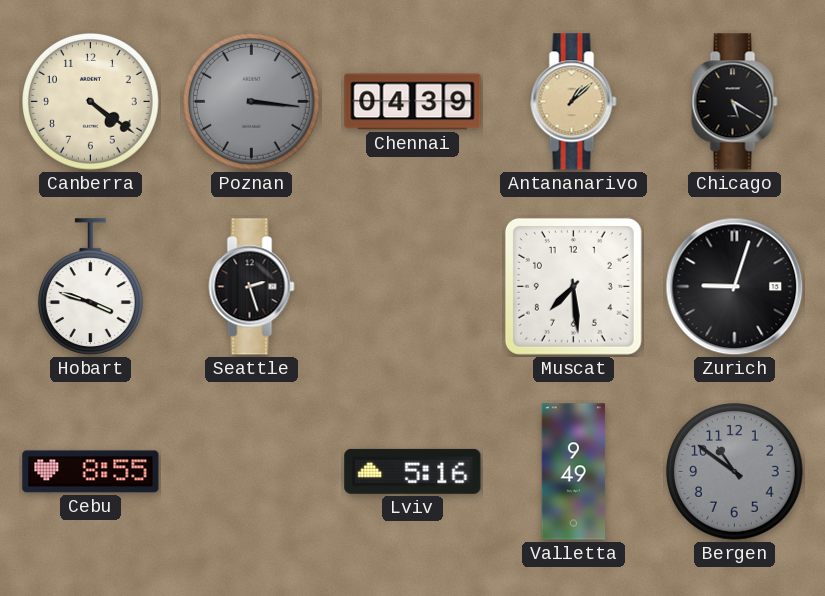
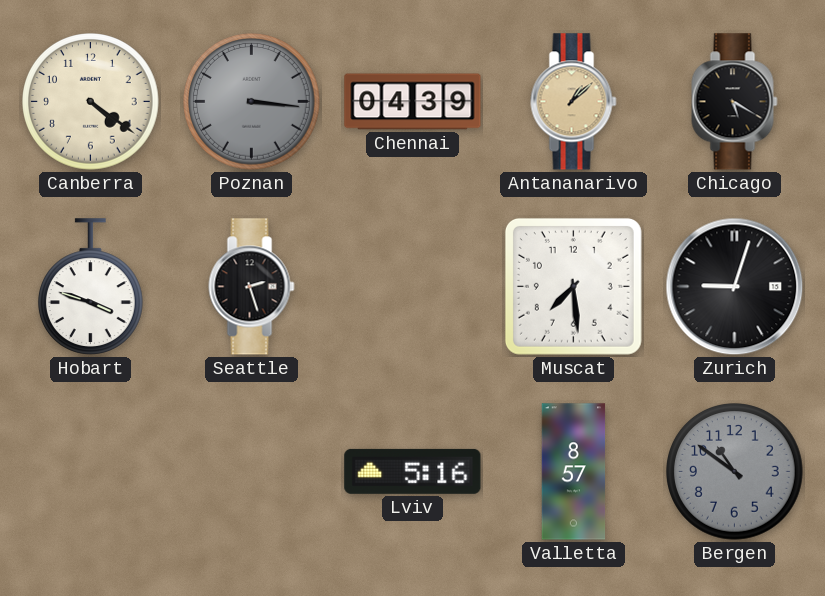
Cebu: 8:55 -> none
Valletta: 9:49 -> 8:57
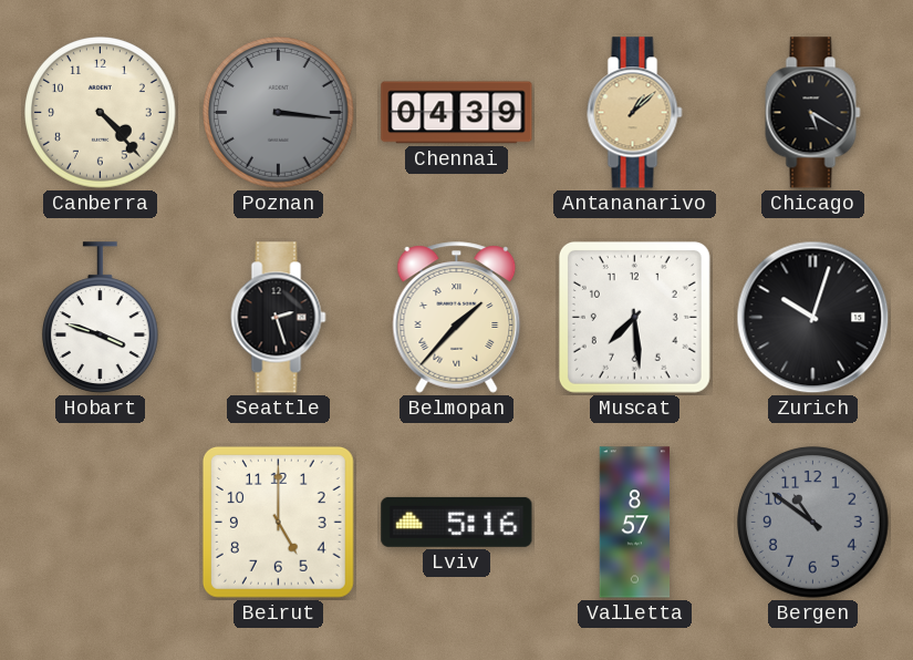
Canberra: 4:21 -> 4:23
Belmopan: none -> 1:37
Zurich: 9:03 -> 10:03
Beirut: none -> 5:00
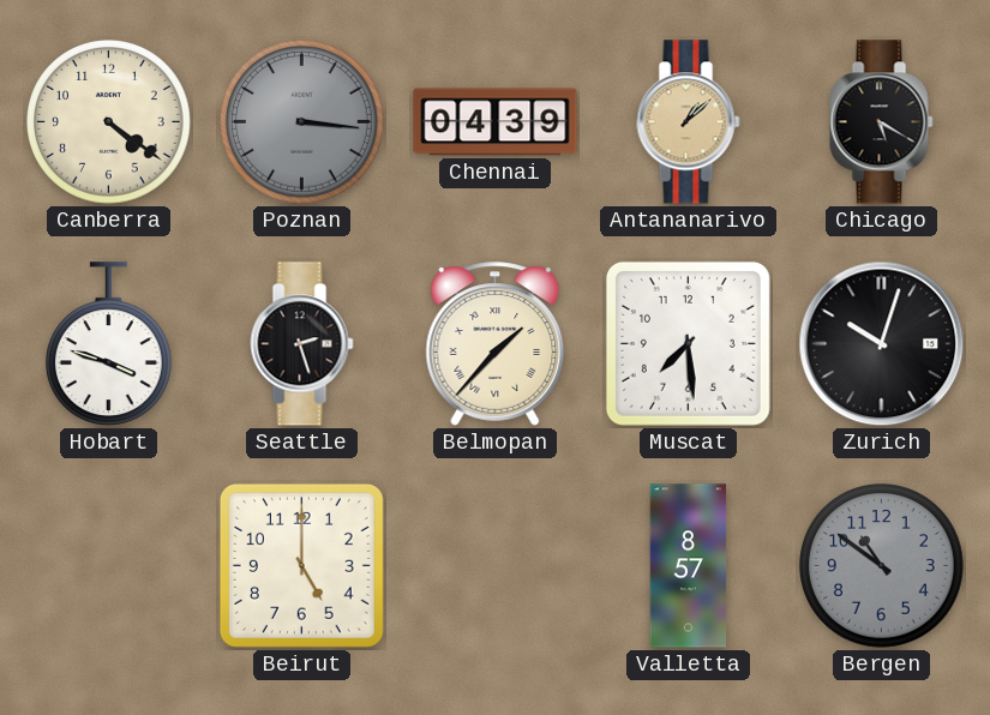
Canberra: 4:23 -> 4:21
Lviv: 5:16 -> none
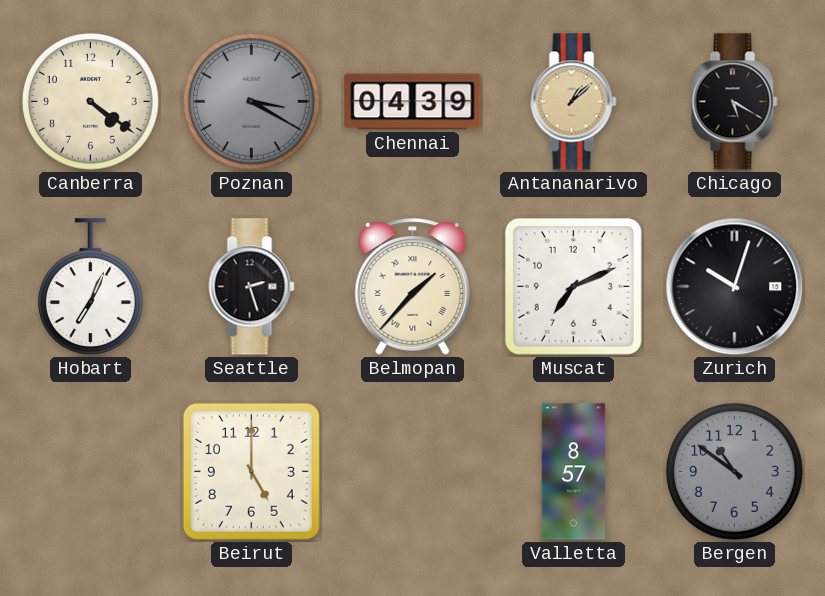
Poznan: 3:16 -> 3:20
Hobart: 3:48 -> 7:04
Muscat: 7:29 -> 7:11
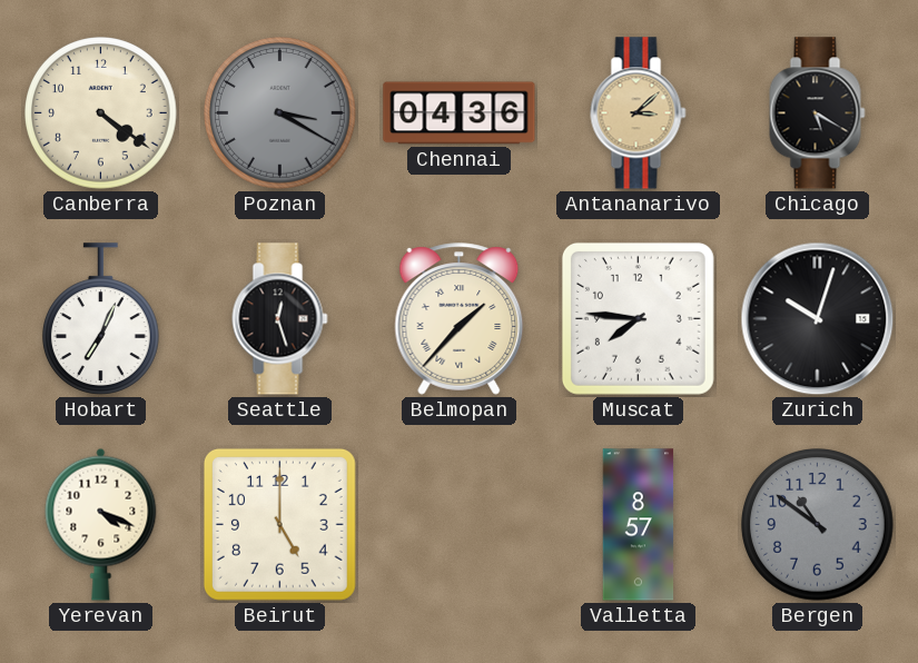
Chennai: 04:39 -> 04:36
Antananarivo: 1:08 -> 3:08
Seattle: 2:27 -> 12:27
Muscat: 7:11 -> 7:46
Yerevan: none -> 4:19
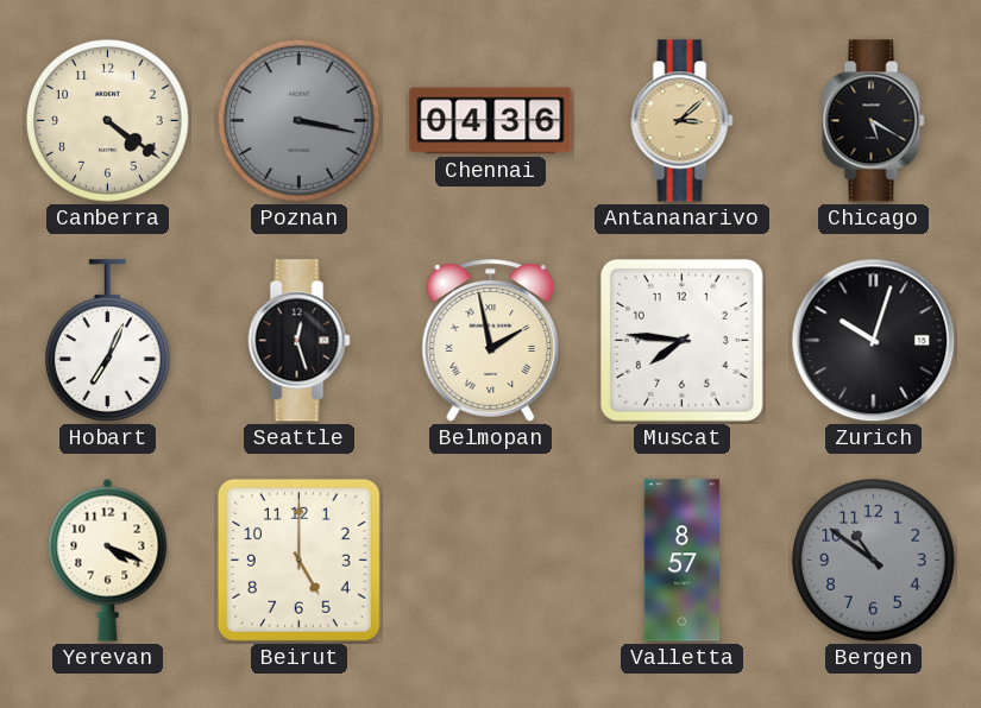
Poznan: 3:20 -> 3:17
Belmopan: 1:37 -> 1:58
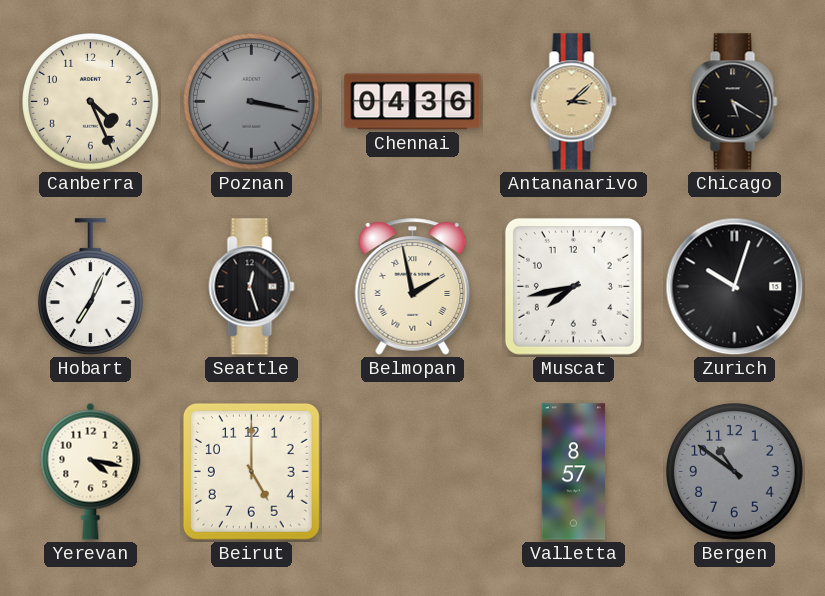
Canberra: 4:21 -> 4:26
Muscat: 7:46 -> 7:43
Yerevan: 4:19 -> 4:17
